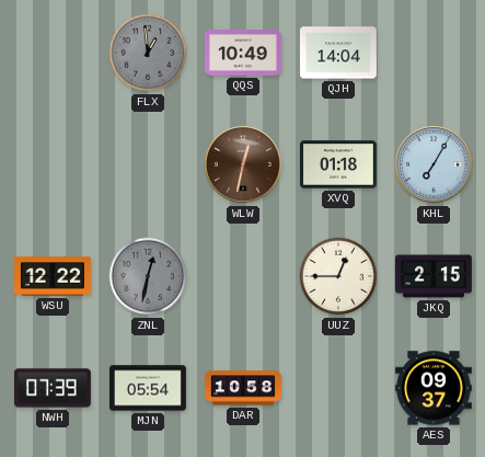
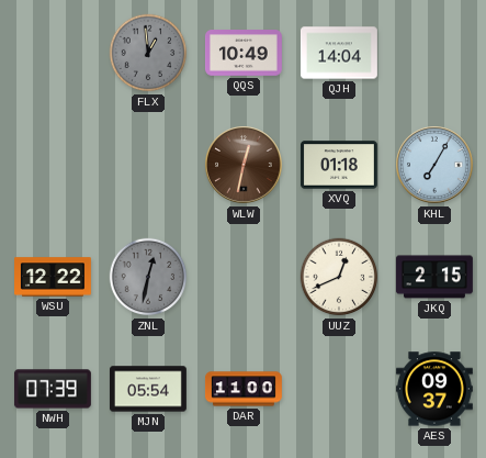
UUZ: 12:45 -> 12:41
DAR: 10:58 -> 11:00
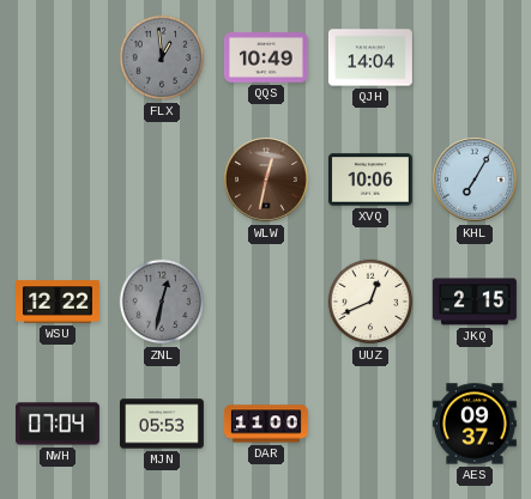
XVQ: 01:18 -> 10:06
NWH: 07:39 -> 07:04
MJN: 05:54 -> 05:53
